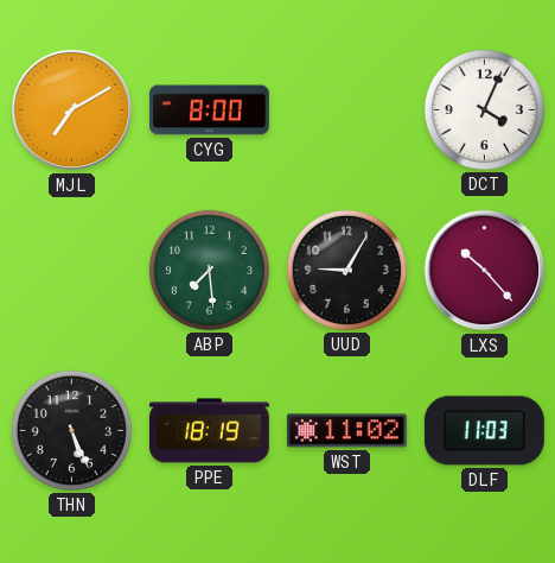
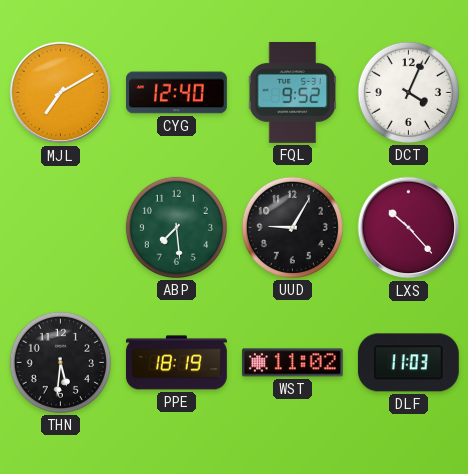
CYG: 8:00 -> 12:40
FQL: none -> 9:52
THN: 5:26 -> 5:31
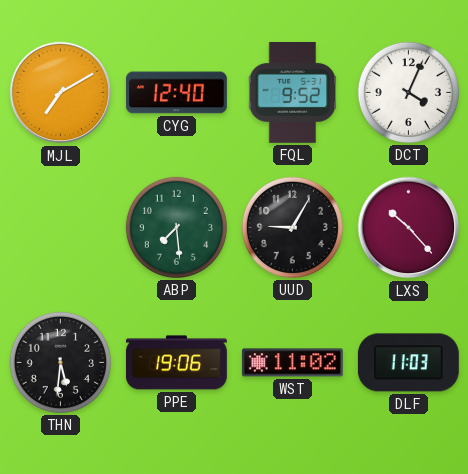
PPE: 18:19 -> 19:06
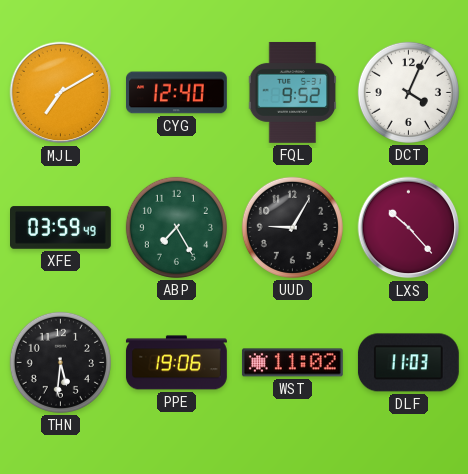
XFE: none -> 03:59
ABP: 7:29 -> 7:25
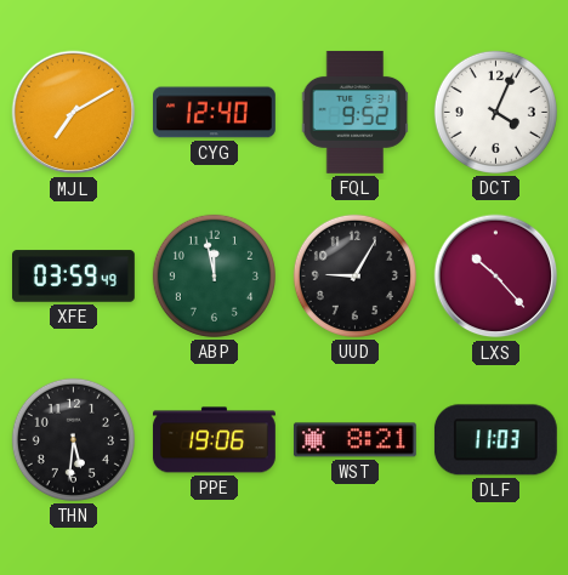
ABP: 7:25 -> 11:58
WST: 11:02 -> 8:21
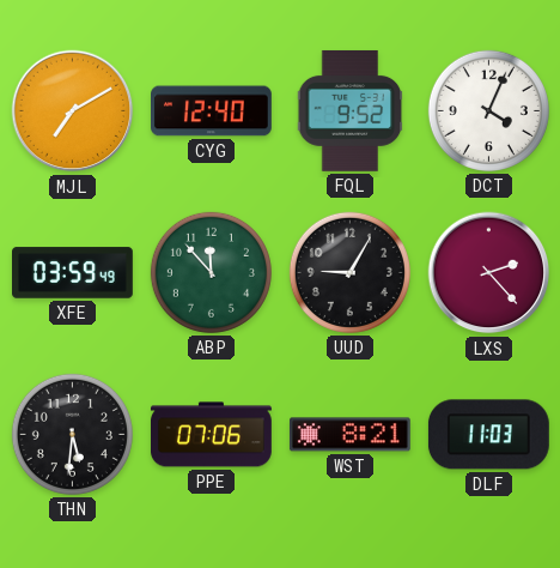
ABP: 11:58 -> 11:53
LXS: 10:23 -> 2:23
PPE: 19:06 -> 07:06
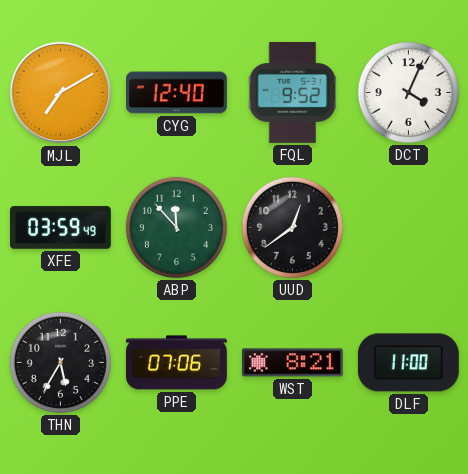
UUD: 9:05 -> 12:39
LXS: 2:23 -> none
THN: 5:31 -> 5:35
DLF: 11:03 -> 11:00
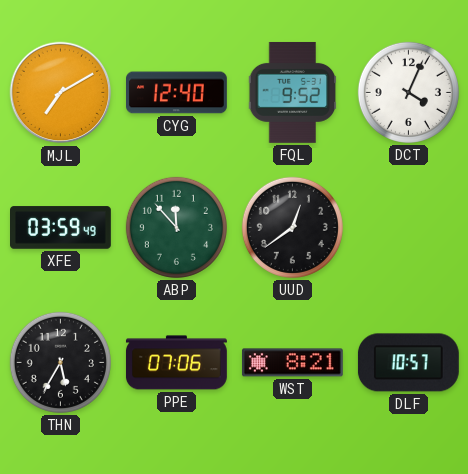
DLF: 11:00 -> 10:57
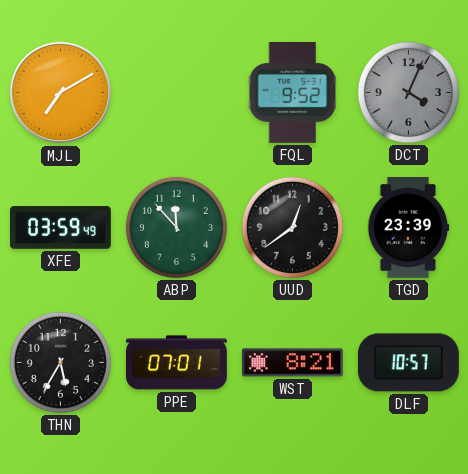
CYG: 12:40 -> none
DCT dial: white -> grey
TGD: none -> 23:39
PPE: 07:06 -> 07:01
